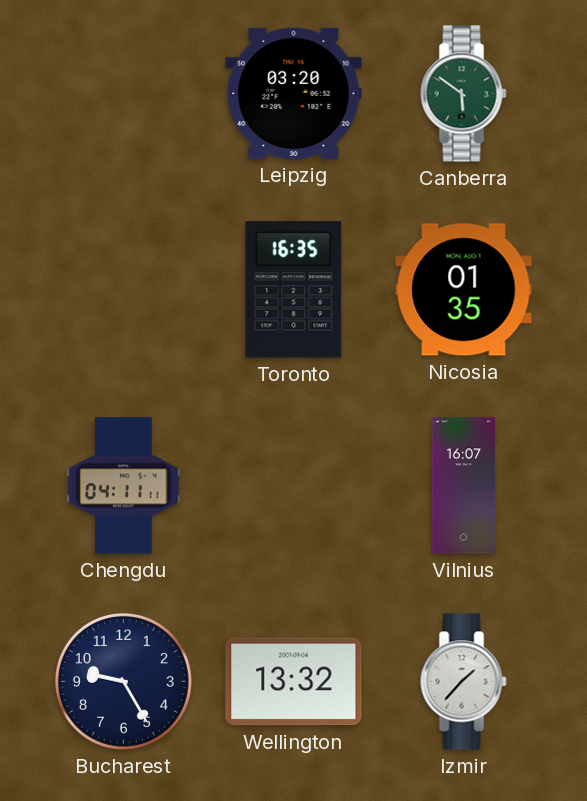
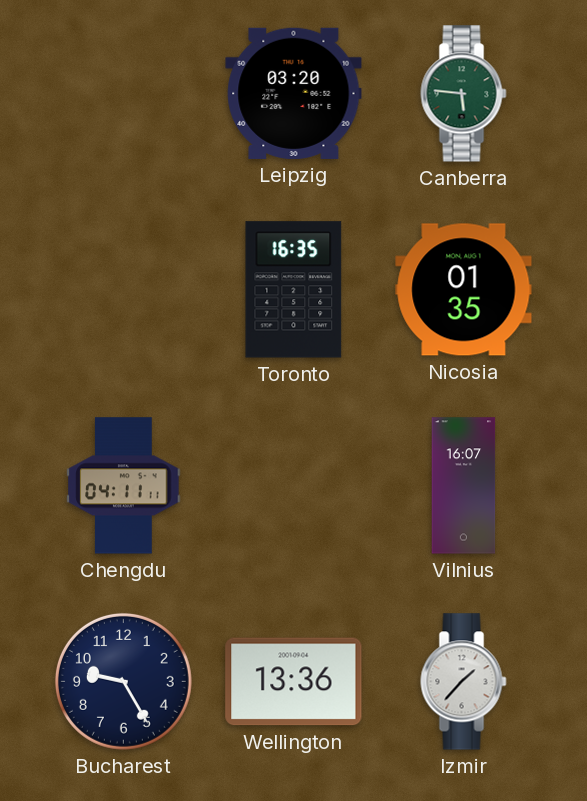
Canberra: 5:51 -> 5:46
Wellington: 13:32 -> 13:36
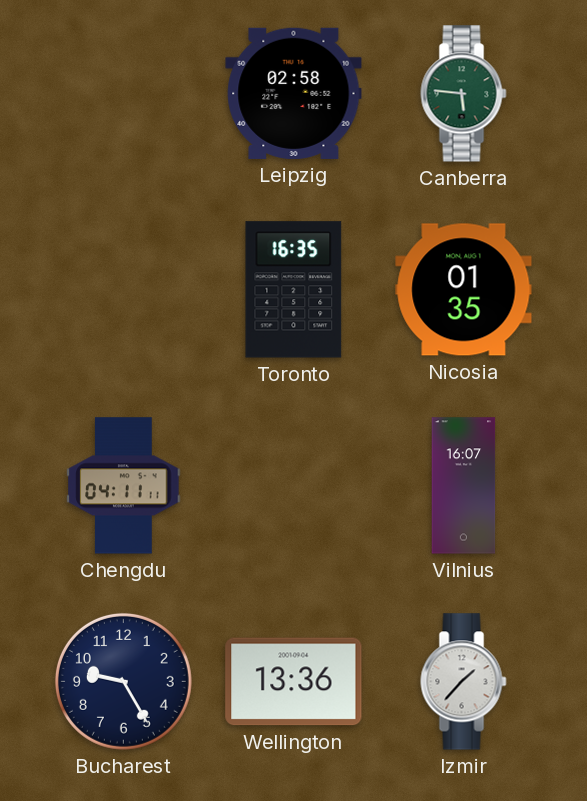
Leipzig: 03:20 -> 02:58
